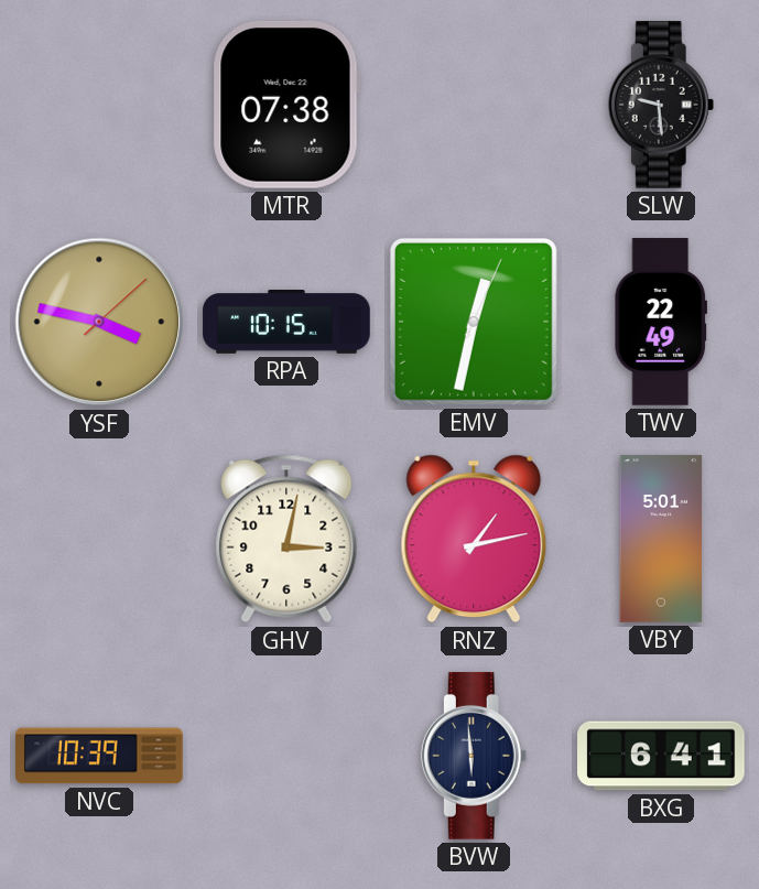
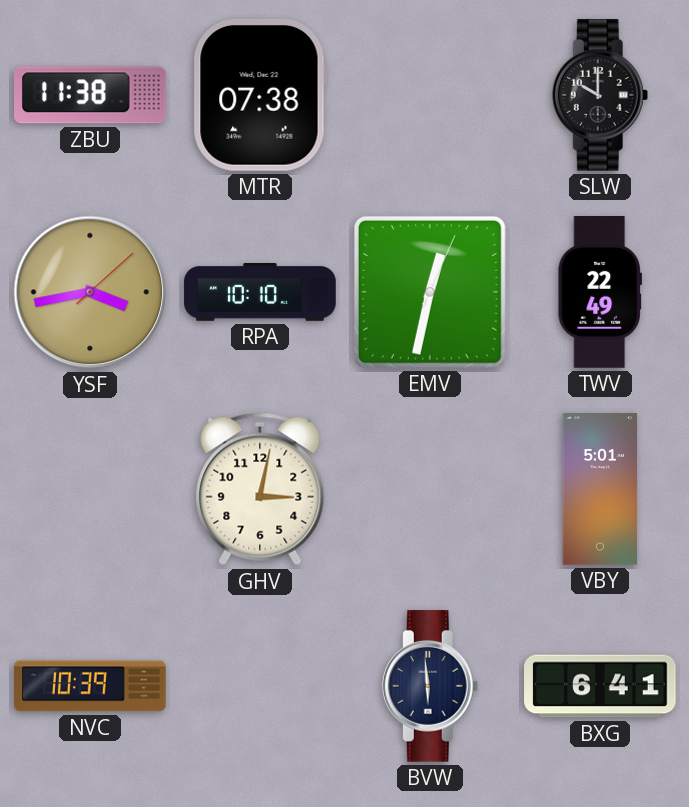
ZBU: none -> 11:38
SLW: 9:29 -> 10:00
YSF: 3:47 -> 3:43
RPA: 10:15 -> 10:10
RNZ: 1:13 -> none
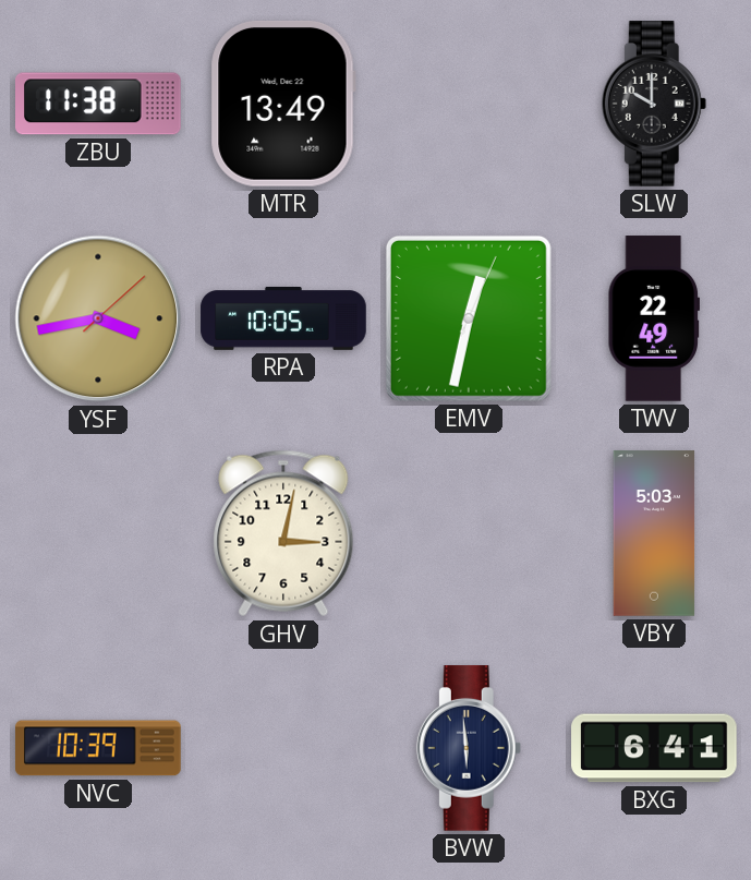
MTR: 07:38 -> 13:49
RPA: 10:10 -> 10:05
VBY: 5:01 -> 5:03
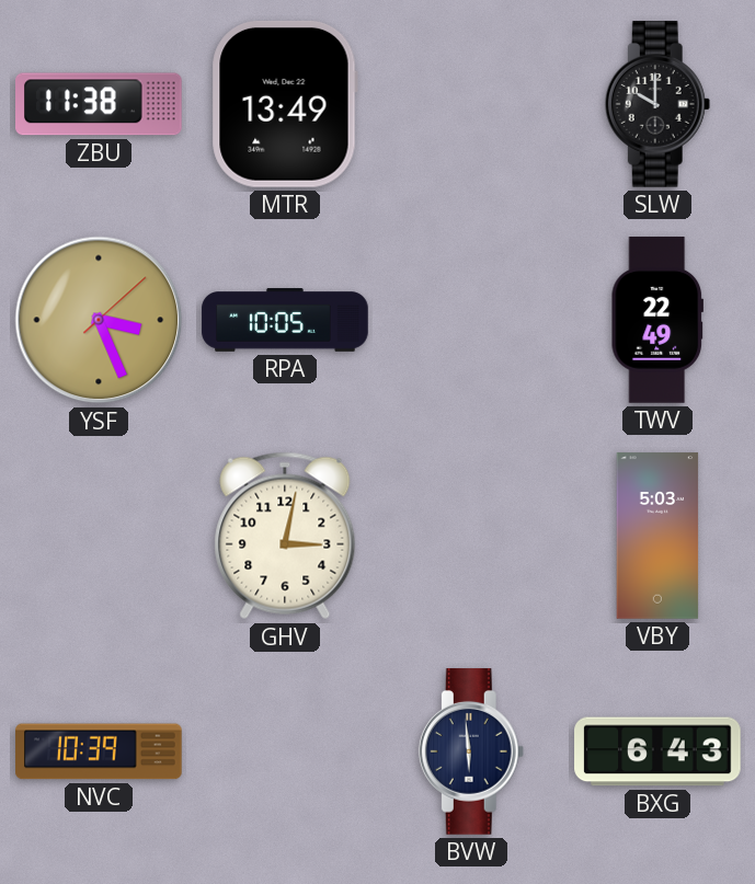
YSF: 3:43 -> 3:26
EMV: 12:32 -> none
BXG: 6:41 -> 6:43
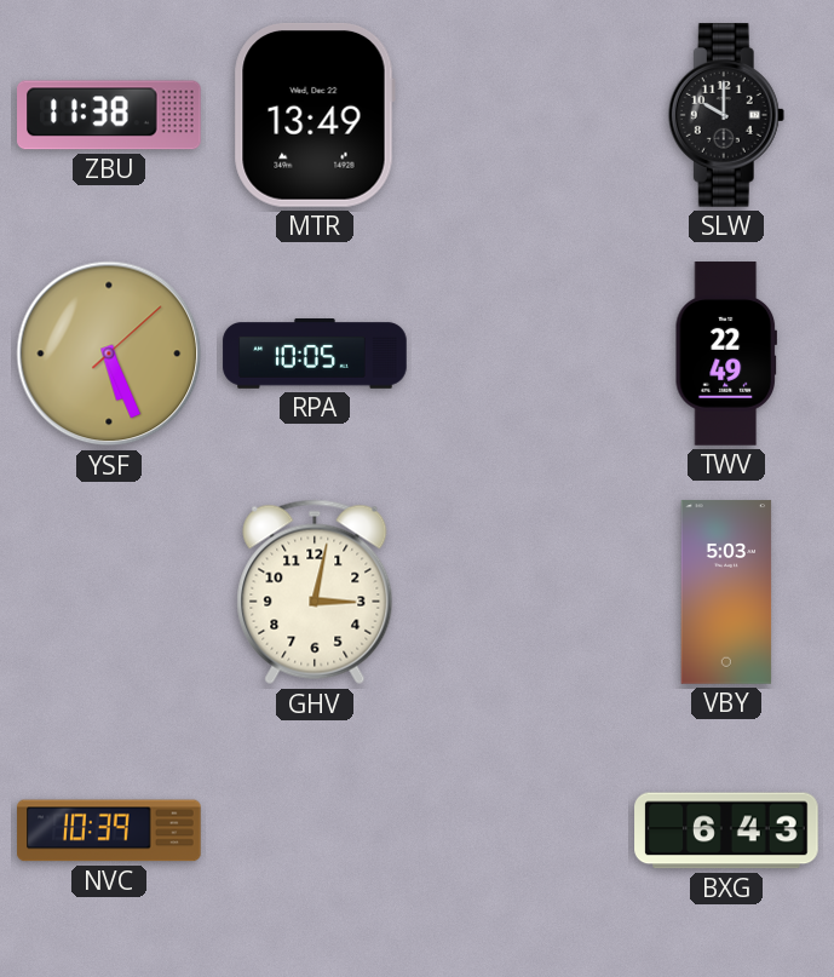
YSF: 3:26 -> 5:26
BVW: 5:59 -> none
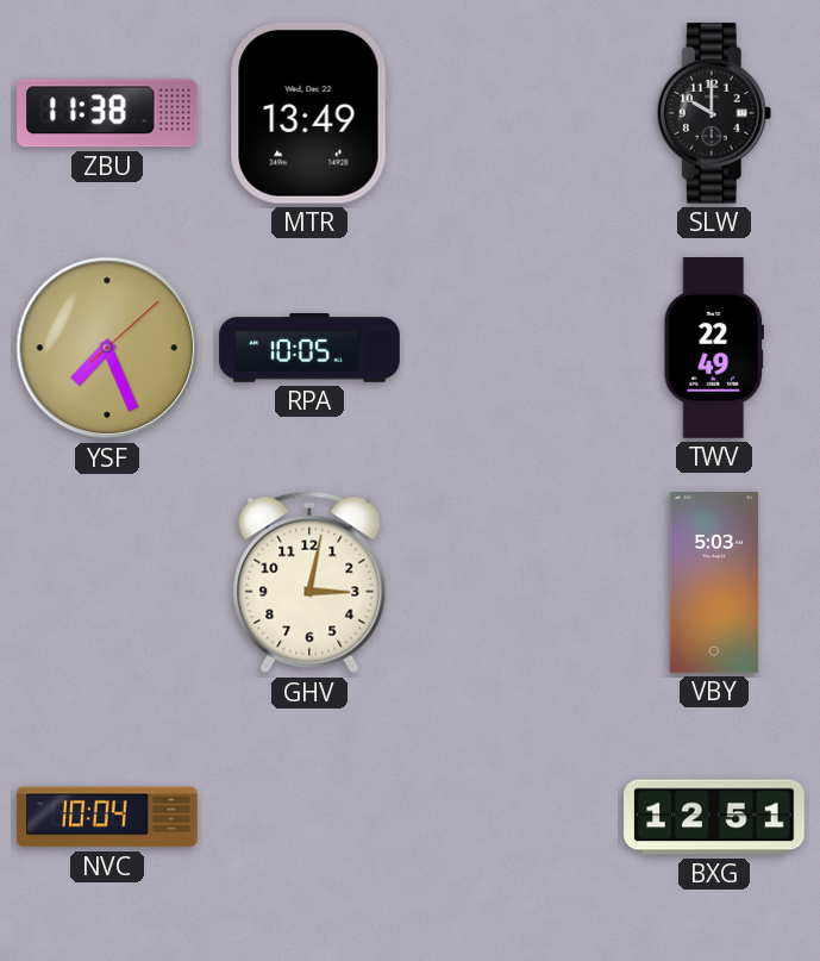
YSF: 5:26 -> 7:26
NVC: 10:39 -> 10:04
BXG: 6:43 -> 12:51
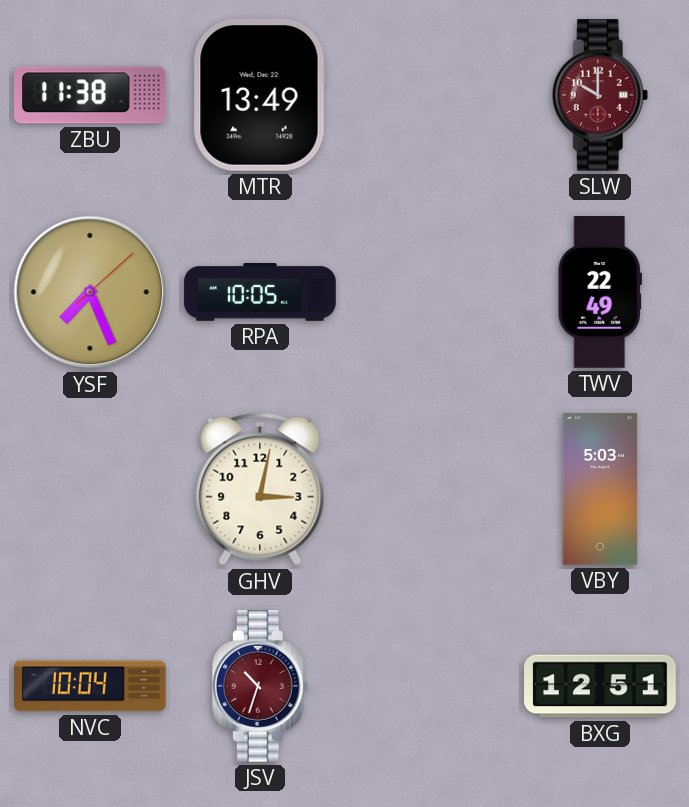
SLW dial: black -> burgundy
JSV: none -> 10:33
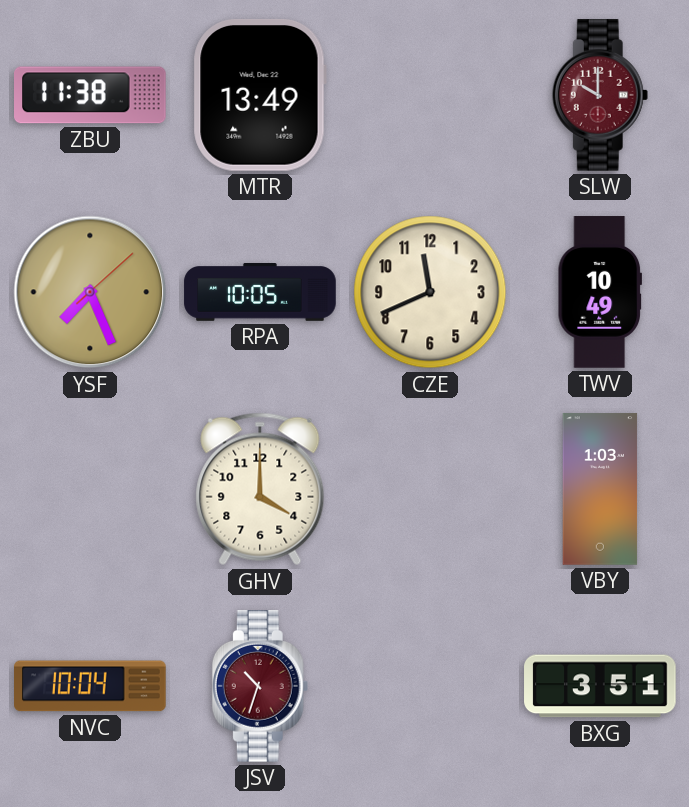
CZE: none -> 11:41
TWV: 22:49 -> 10:49
GHV: 3:02 -> 4:00
VBY: 5:03 -> 1:03
BXG: 12:51 -> 3:51
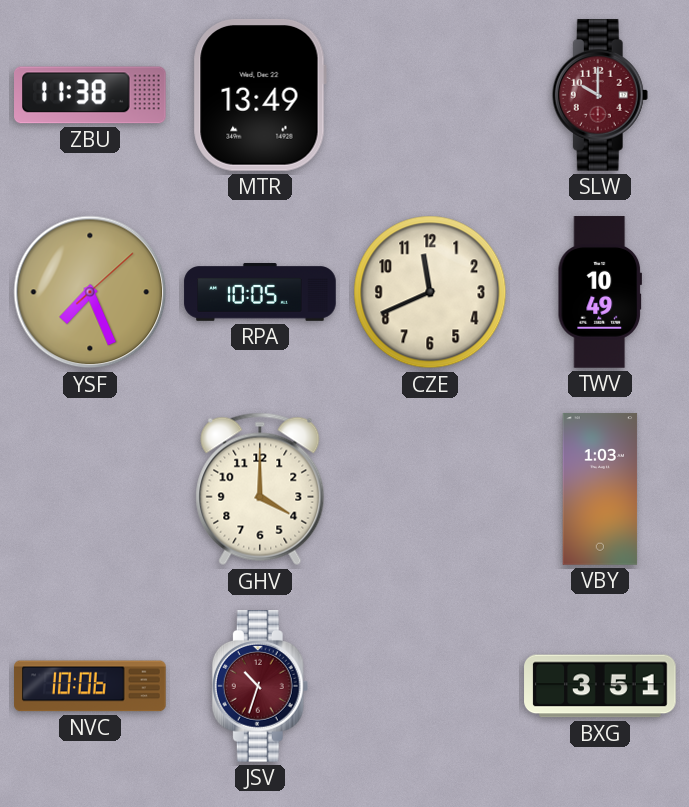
NVC: 10:04 -> 10:06
